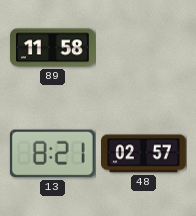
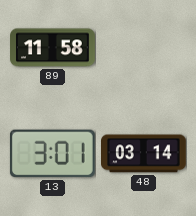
13: 8:21 -> 3:01
48: 02:57 -> 03:14
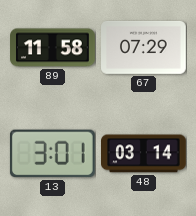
67: none -> 07:29
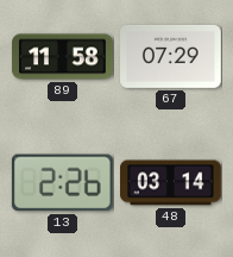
13: 3:01 -> 2:26
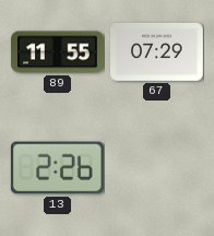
89: 11:58 -> 11:55
48: 03:14 -> none
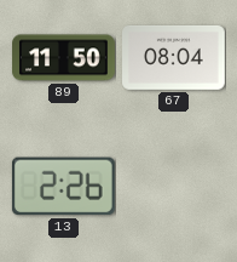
89: 11:55 -> 11:50
67: 07:29 -> 08:04
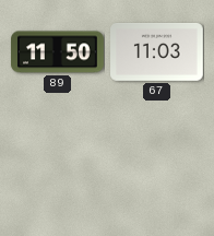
67: 08:04 -> 11:03
13: 2:26 -> none
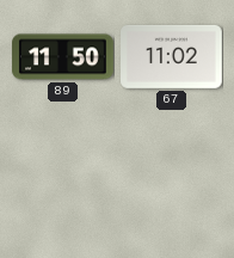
67: 11:03 -> 11:02
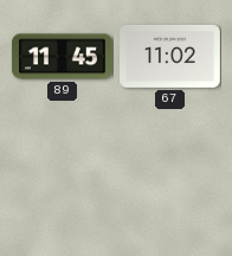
89: 11:50 -> 11:45
